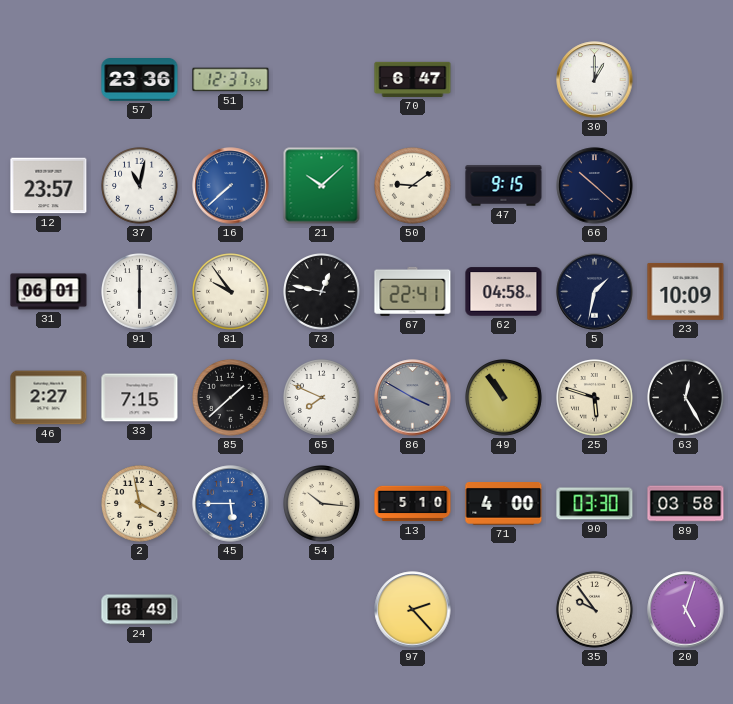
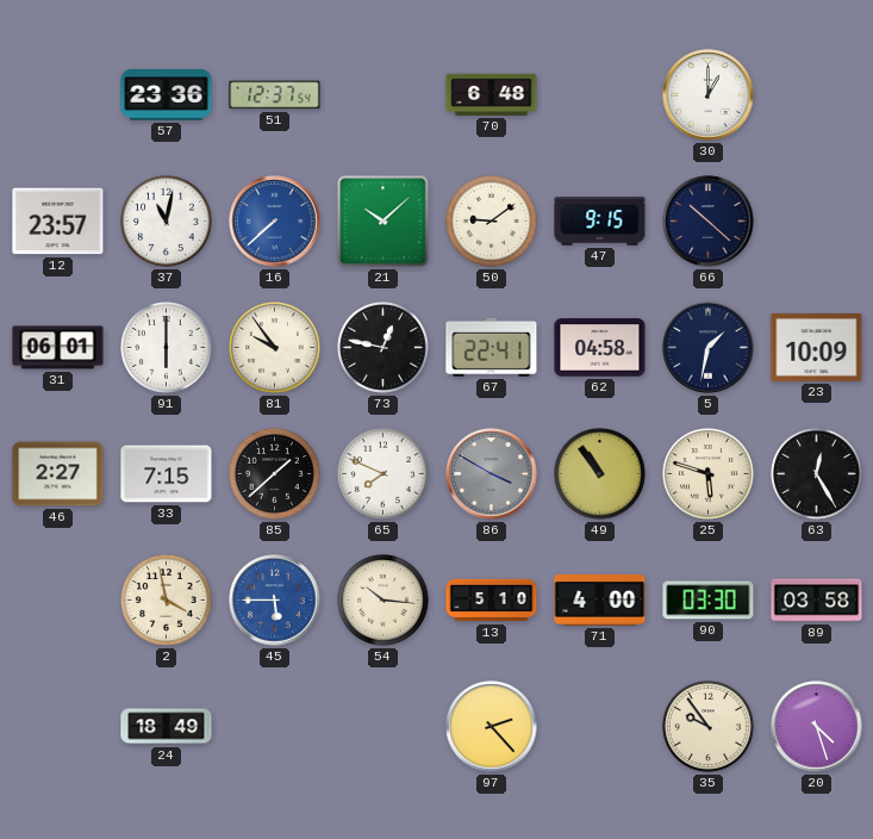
70: 6:47 -> 6:48
20: 5:03 -> 4:27
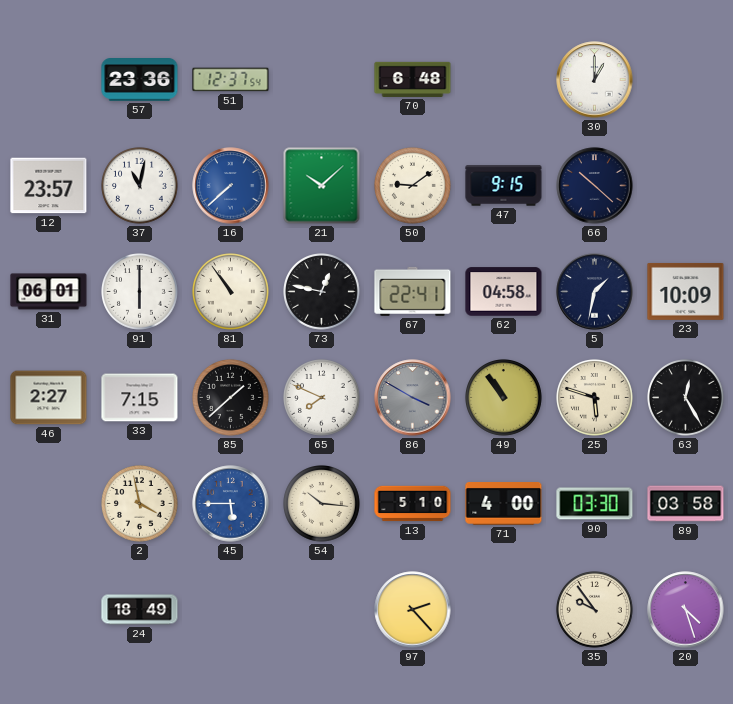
81: 9:54 -> 10:54
